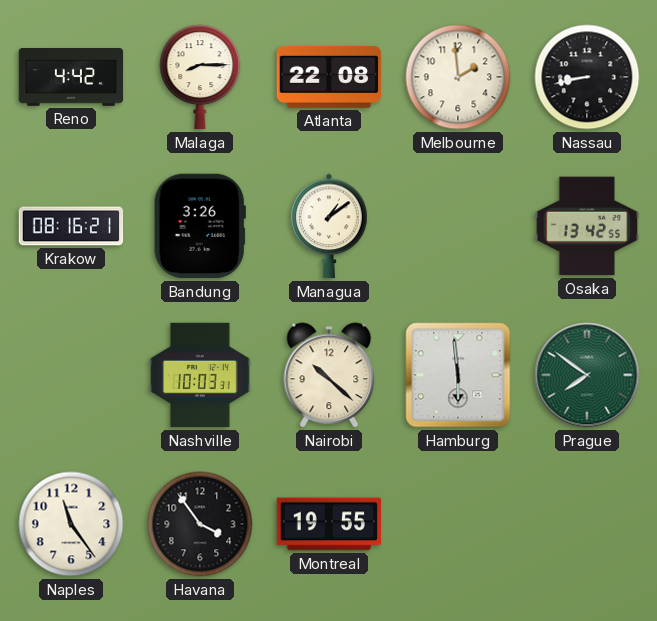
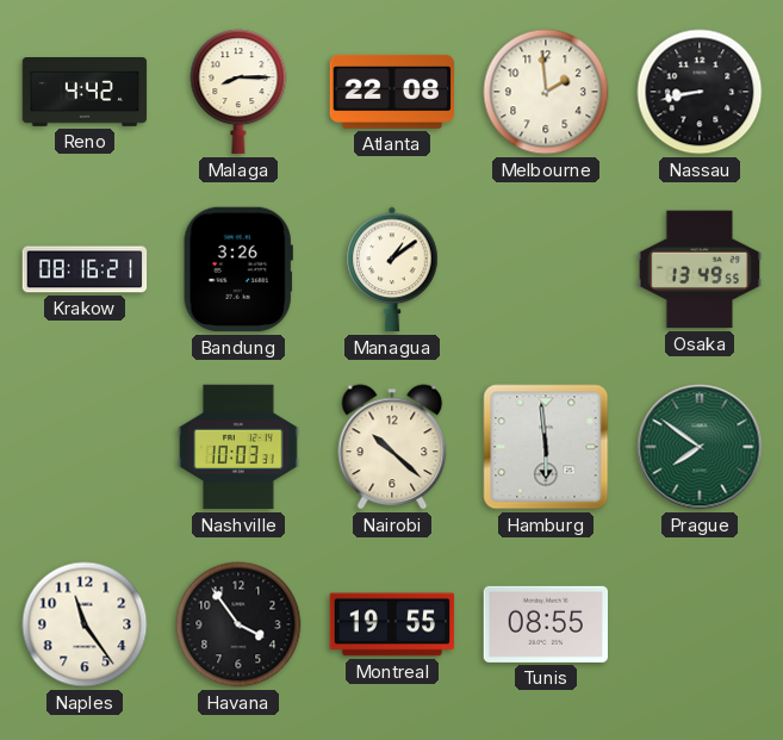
Osaka: 13:42 -> 13:49
Tunis: none -> 08:55
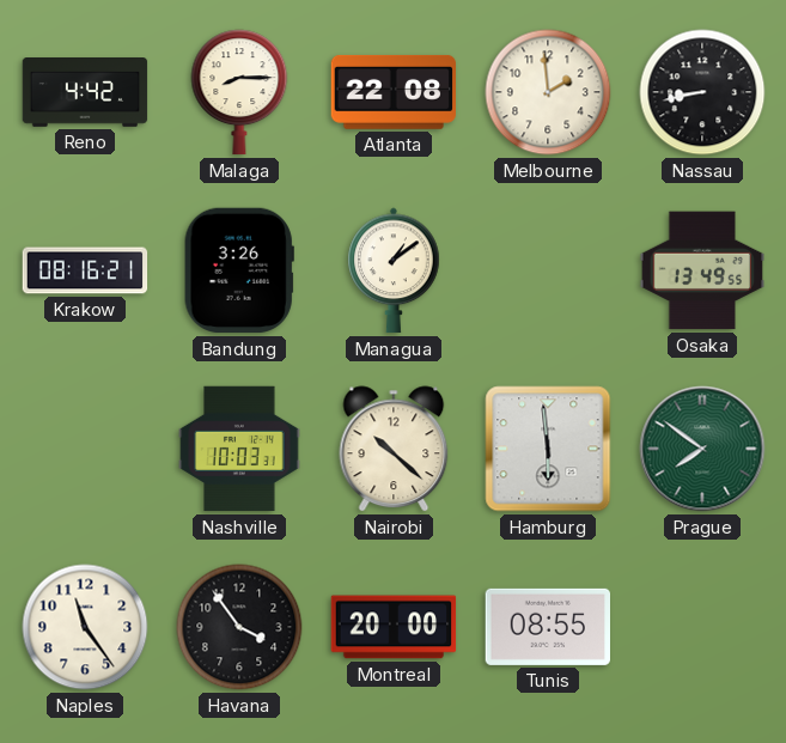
Montreal: 19:55 -> 20:00
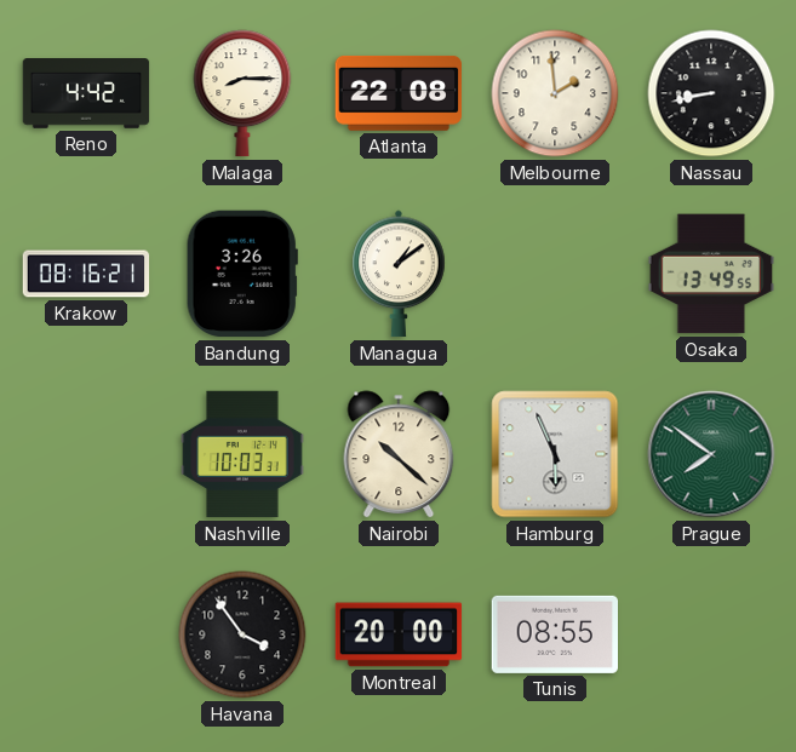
Hamburg: 5:59 -> 5:56
Naples: 11:24 -> none
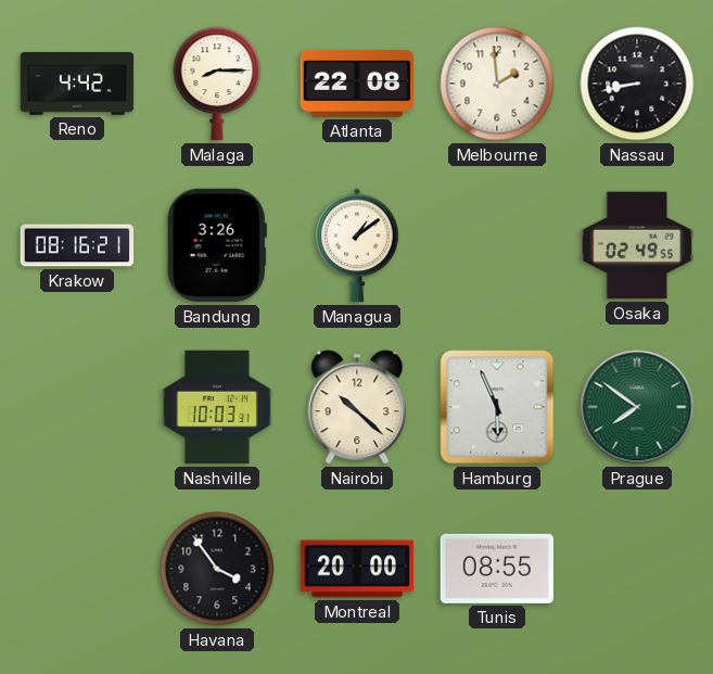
Osaka: 13:49 -> 02:49
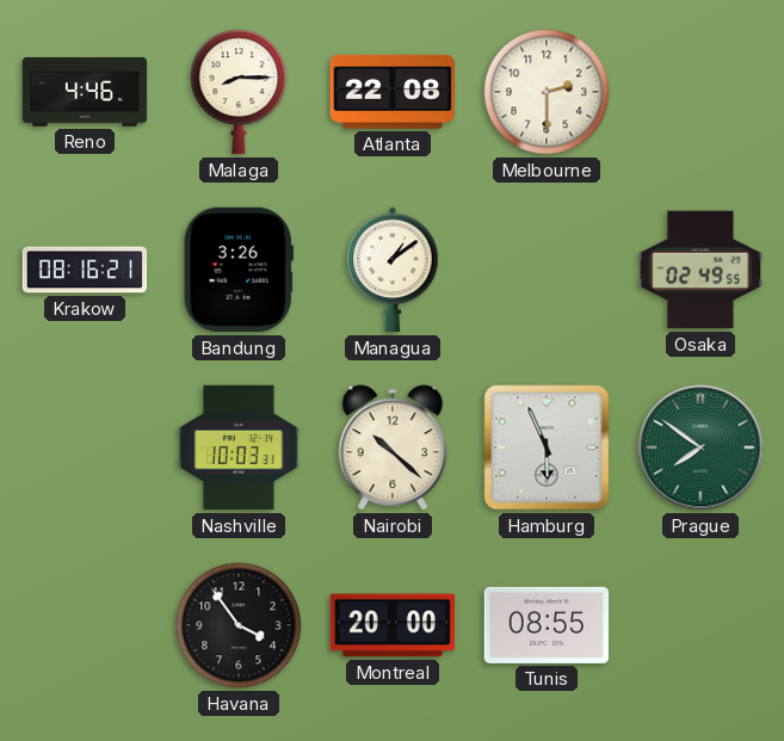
Reno: 4:42 -> 4:46
Melbourne: 1:59 -> 2:30
Nassau: 8:43 -> none
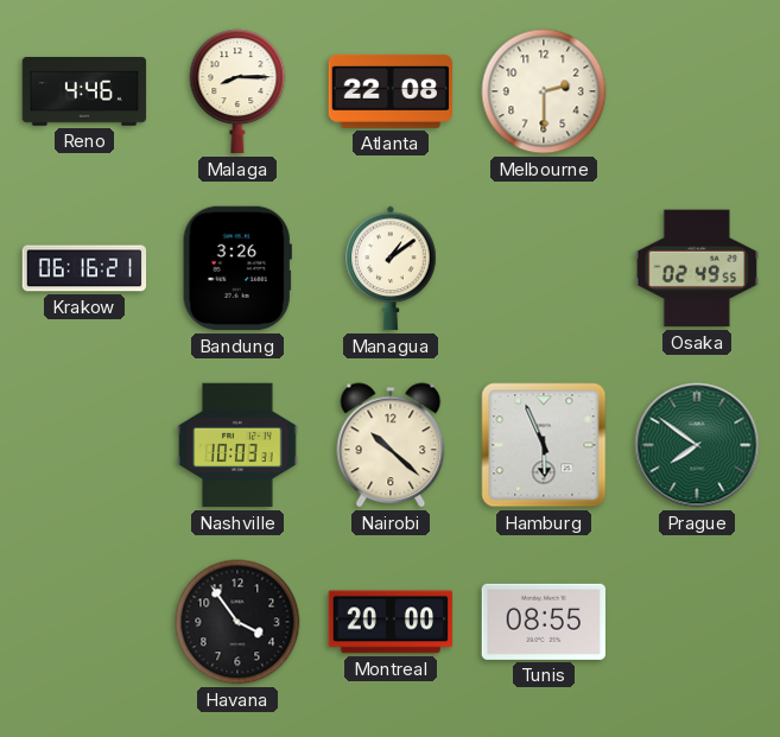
Krakow: 08:16 -> 06:16
